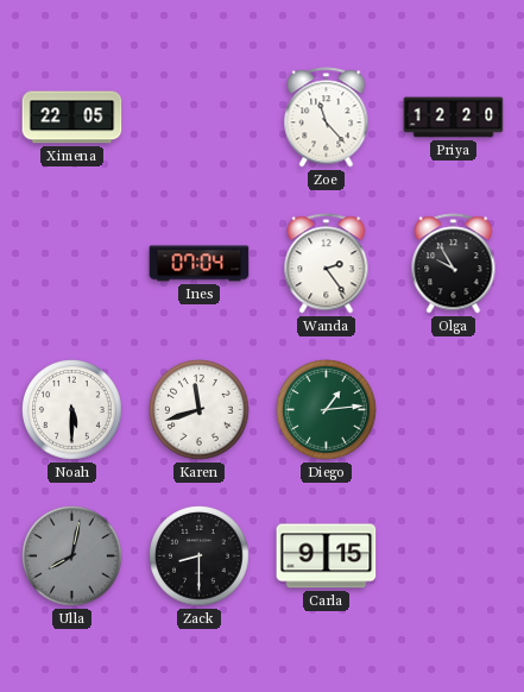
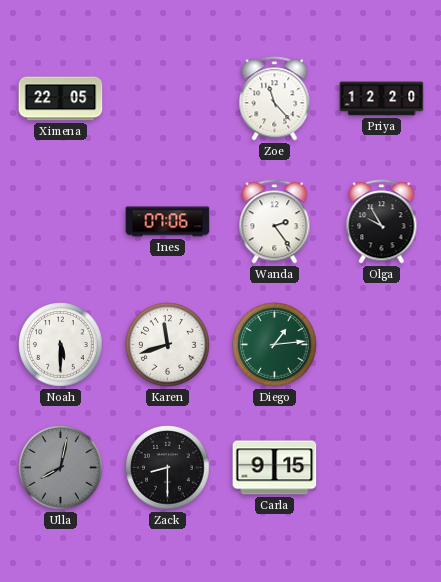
Ines: 07:04 -> 07:06
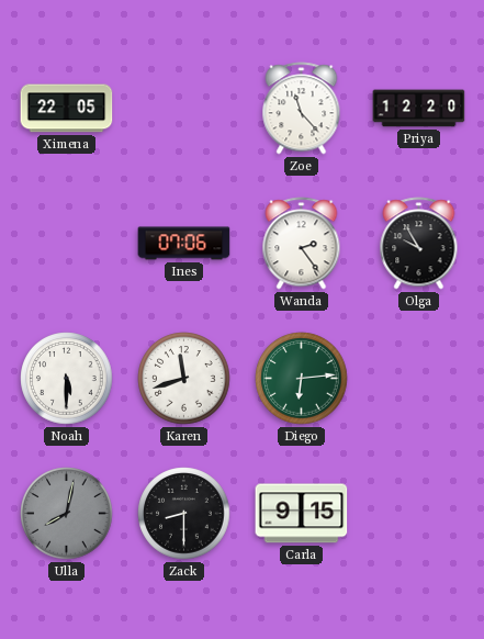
Diego: 1:14 -> 6:14
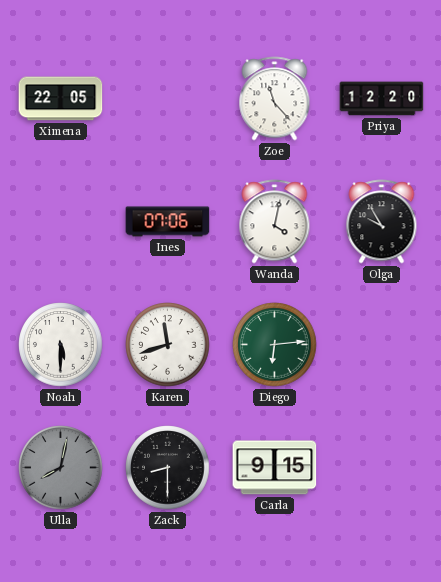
Wanda: 2:24 -> 4:02
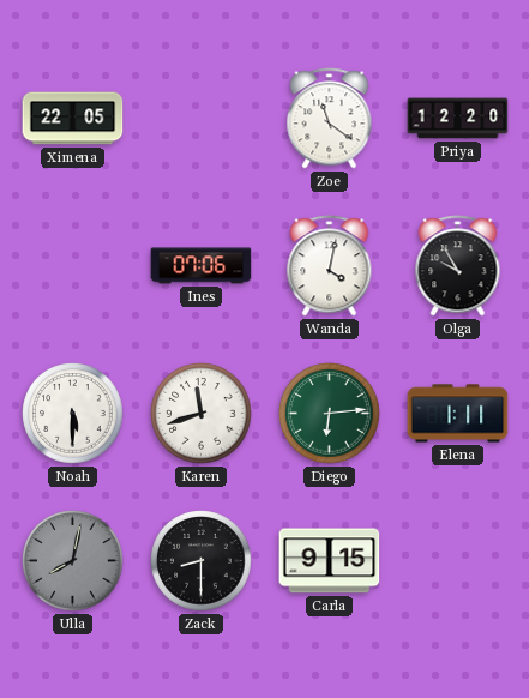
Zoe: 11:23 -> 11:21
Elena: none -> 1:11
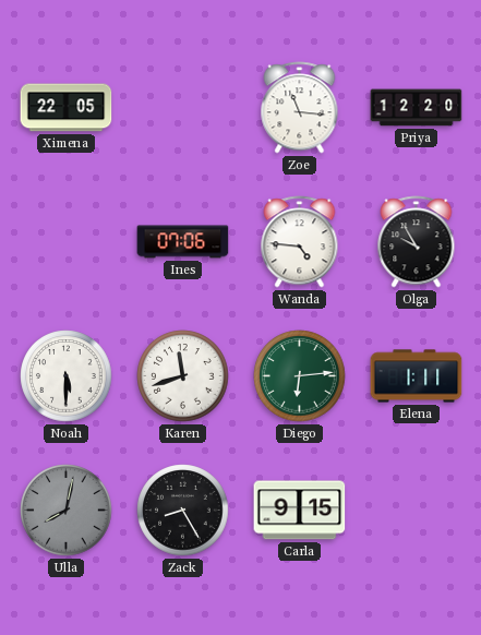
Zoe: 11:21 -> 11:16
Wanda: 4:02 -> 4:46
Zack: 8:30 -> 8:25
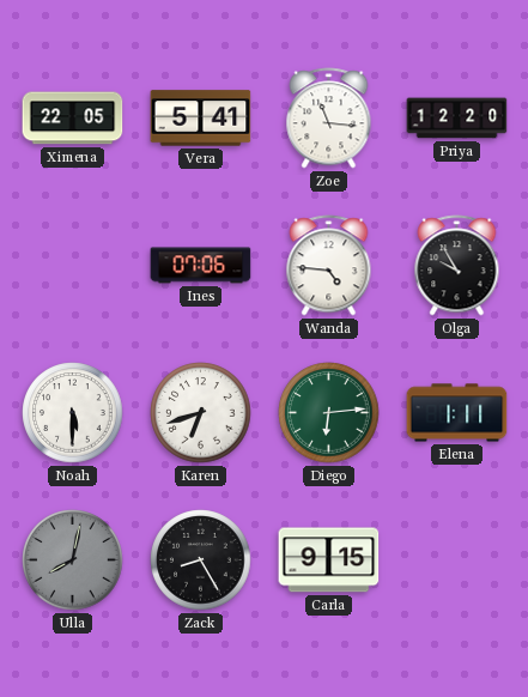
Vera: none -> 5:41
Karen: 11:42 -> 6:42
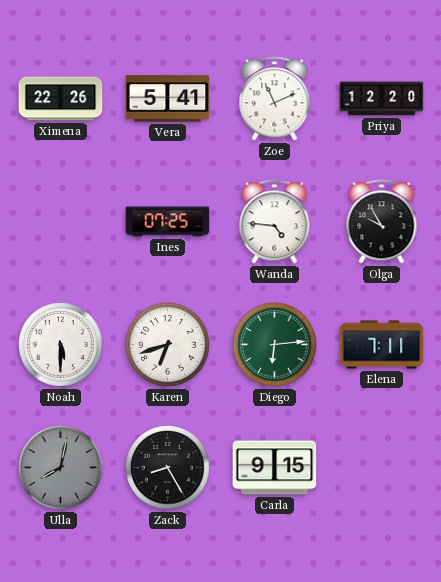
Ximena: 22:05 -> 22:26
Zoe: 11:16 -> 11:11
Ines: 07:06 -> 07:25
Elena: 1:11 -> 7:11
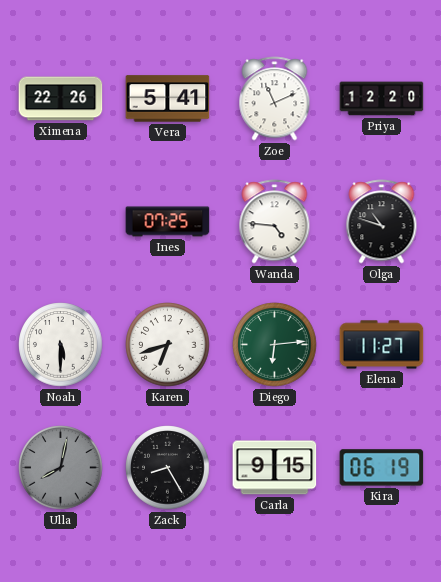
Olga: 9:55 -> 10:48
Elena: 7:11 -> 11:27
Kira: none -> 06:19
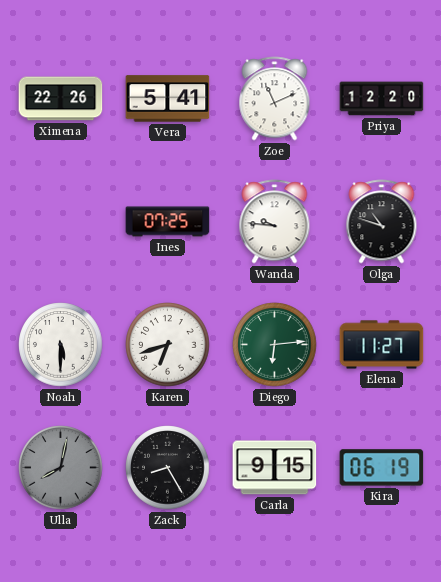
Wanda: 4:46 -> 9:46
